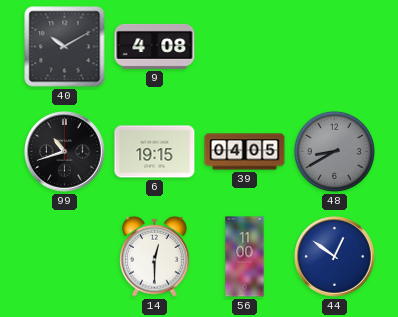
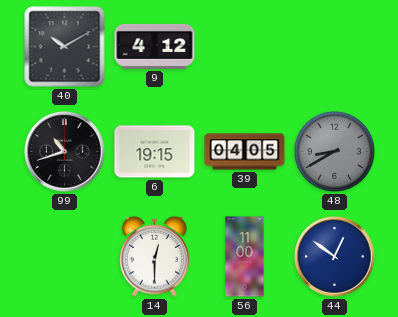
9: 4:08 -> 4:12
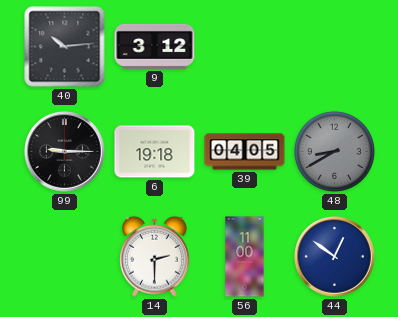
40: 10:10 -> 10:14
9: 4:12 -> 3:12
99: 10:42 -> 9:15
6: 19:15 -> 19:18
14: 12:30 -> 2:30
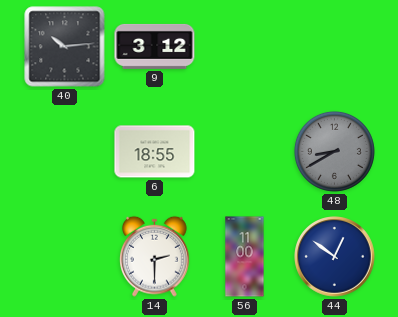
99: 9:15 -> none
6: 19:18 -> 18:55
39: 04:05 -> none
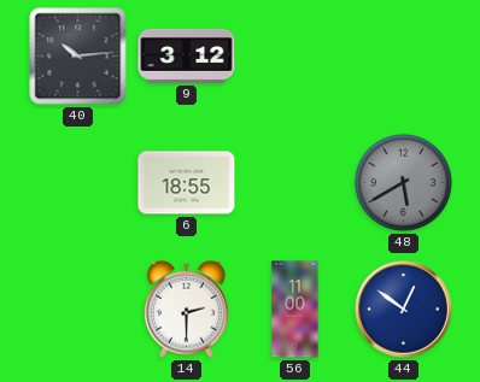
48: 8:40 -> 5:40
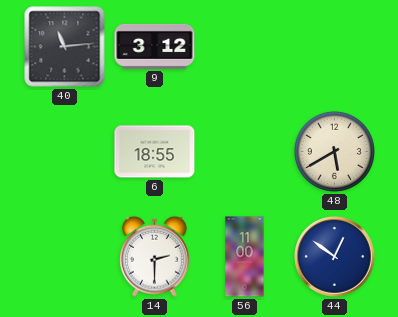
40: 10:14 -> 11:14
48 dial: grey -> cream
